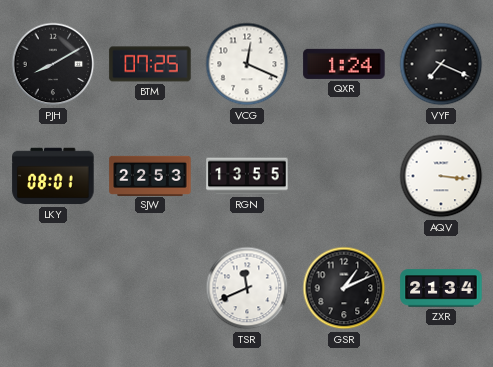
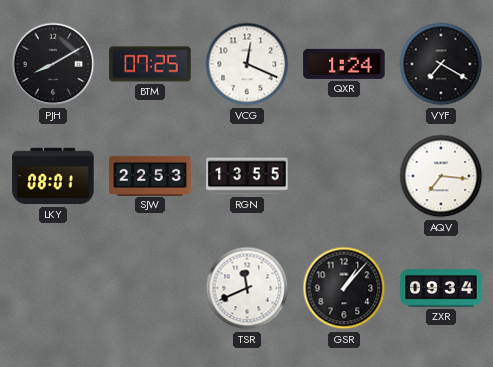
VYF: 7:19 -> 7:20
AQV: 3:16 -> 7:16
GSR: 1:11 -> 1:07
ZXR: 21:34 -> 09:34
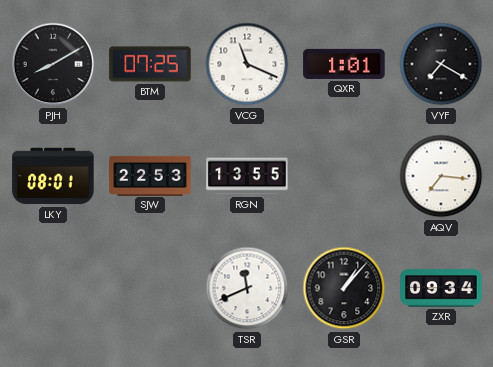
VCG: 12:19 -> 11:19
QXR: 1:24 -> 1:01
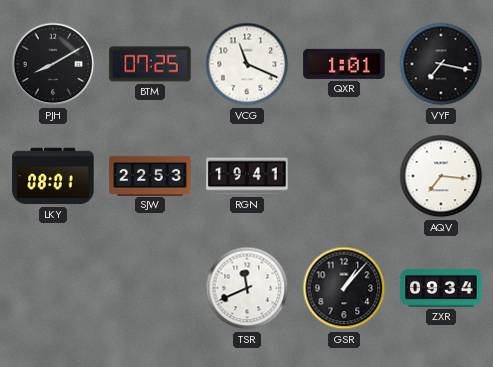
VYF: 7:20 -> 7:17
RGN: 13:55 -> 19:41
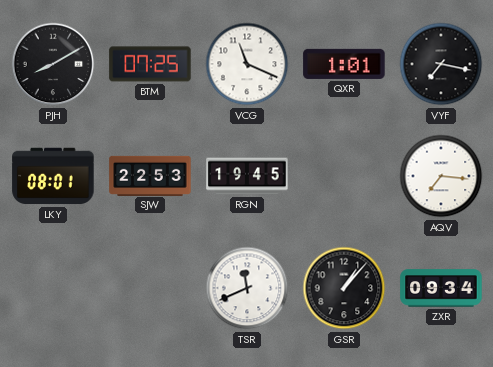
RGN: 19:41 -> 19:45
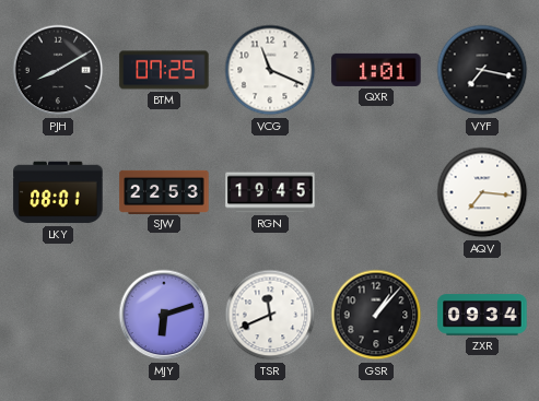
MJY: none -> 6:12
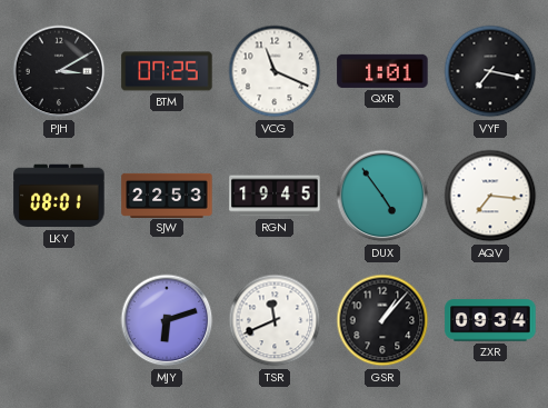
PJH: 8:10 -> 3:10
DUX: none -> 4:54
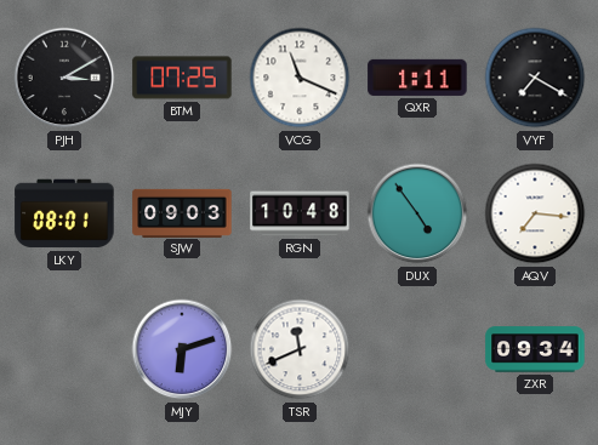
QXR: 1:01 -> 1:11
VYF: 7:17 -> 7:20
SJW: 22:53 -> 09:03
RGN: 19:45 -> 10:48
GSR: 1:07 -> none
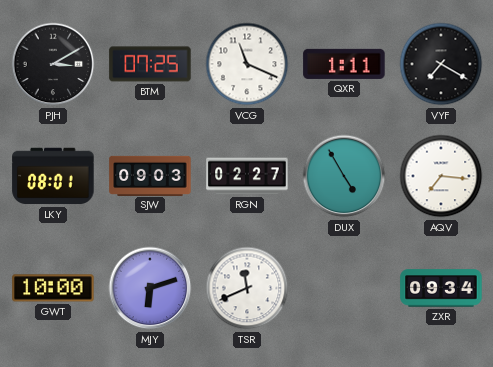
RGN: 10:48 -> 02:27
DUX: 4:54 -> 4:55
GWT: none -> 10:00
